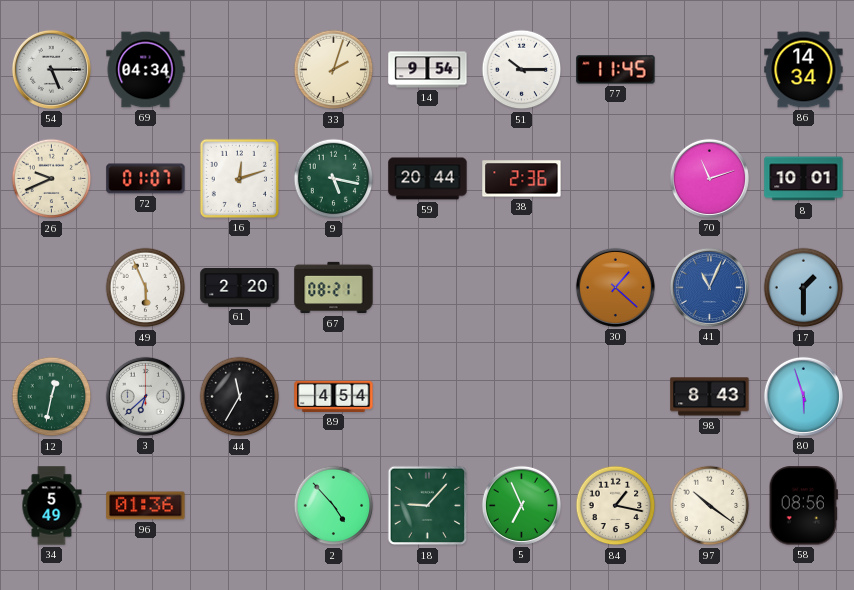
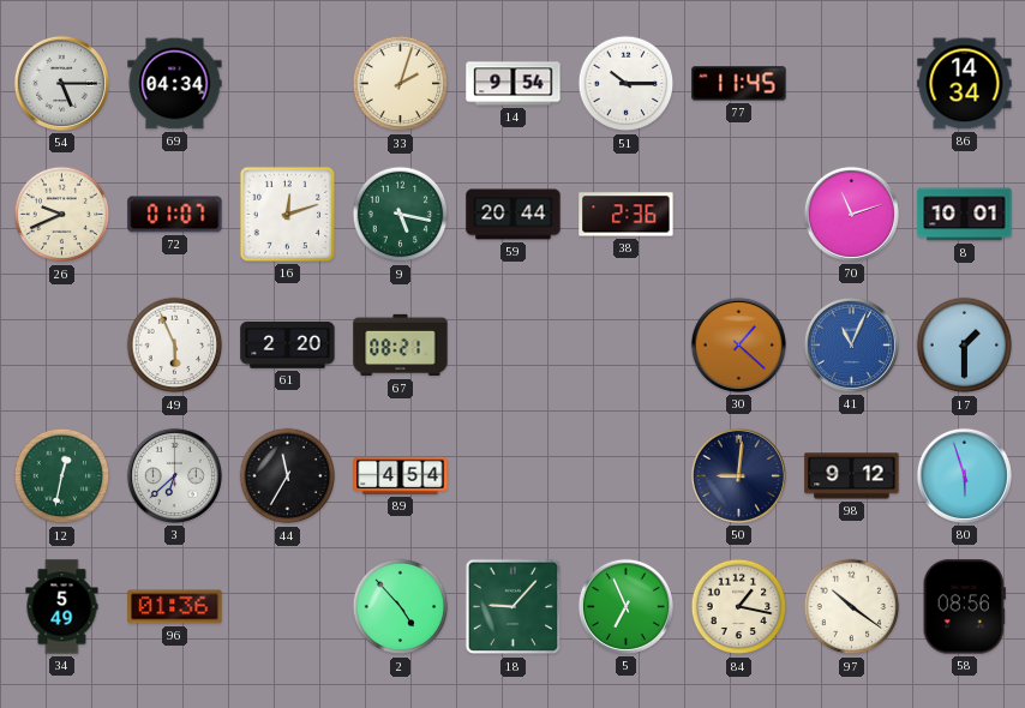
50: none -> 9:01
98: 8:43 -> 9:12
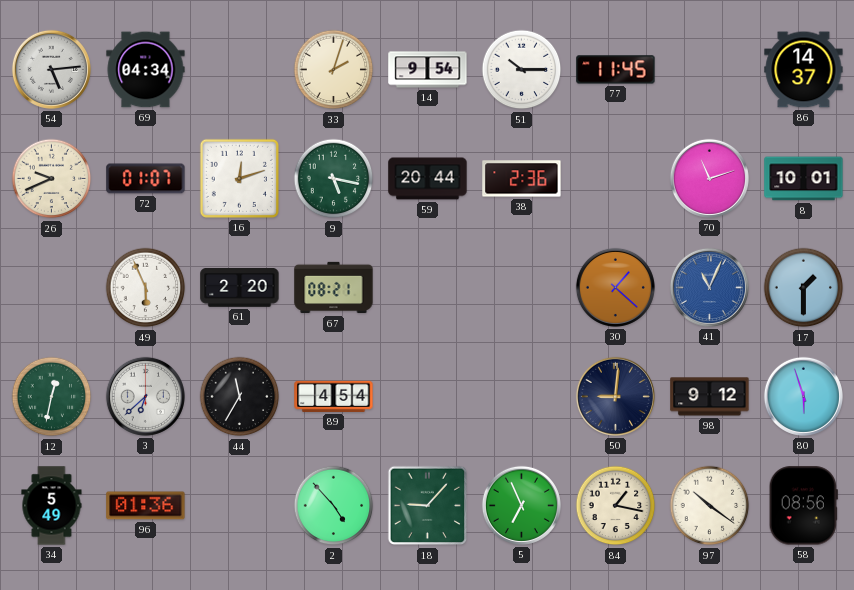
54: 5:15 -> 5:14
86: 14:34 -> 14:37
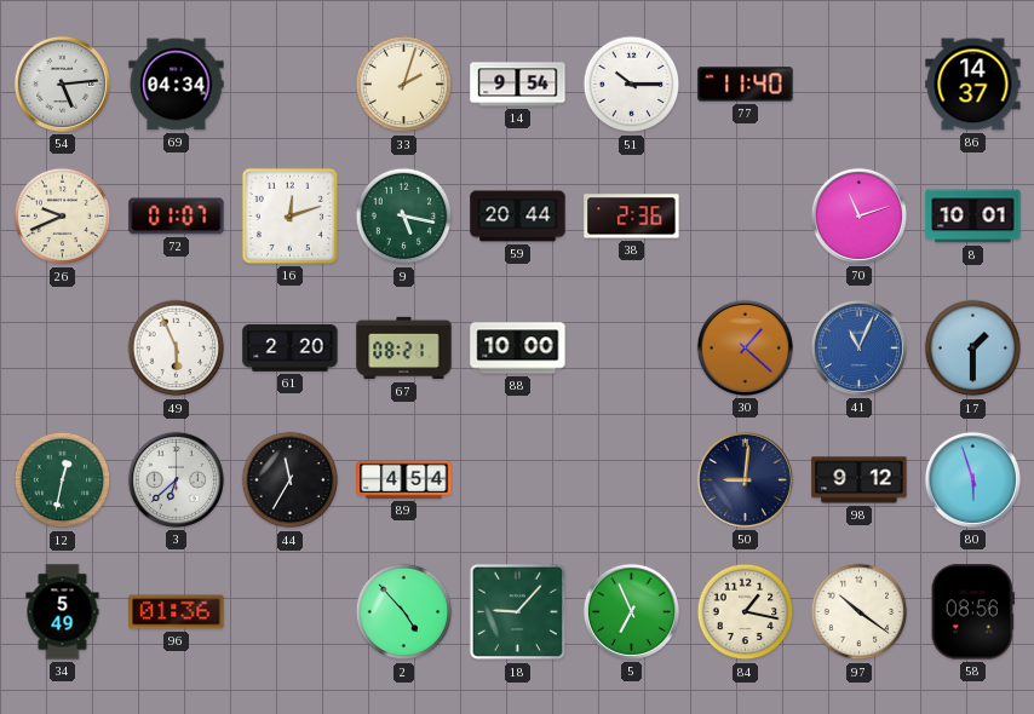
77: 11:45 -> 11:40
88: none -> 10:00
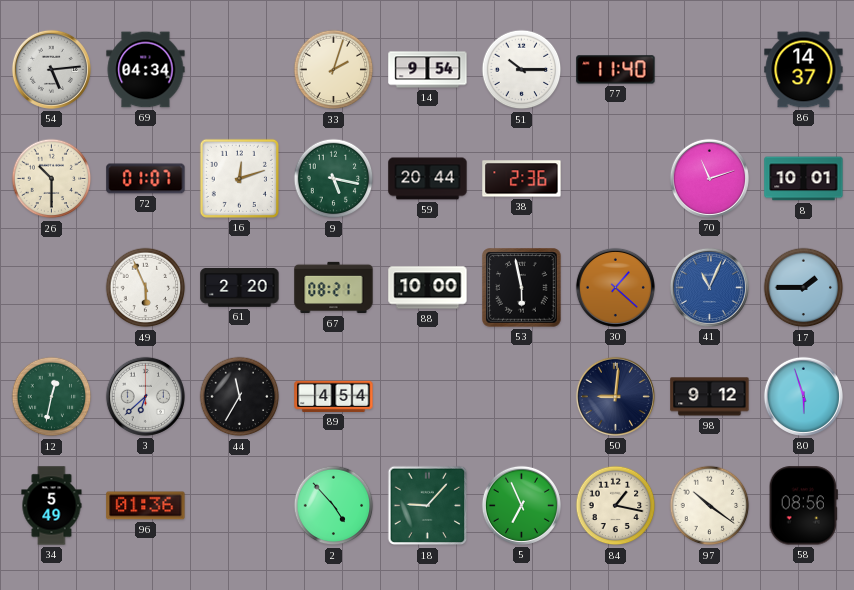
26: 9:41 -> 10:30
53: none -> 5:58
17: 1:30 -> 1:45
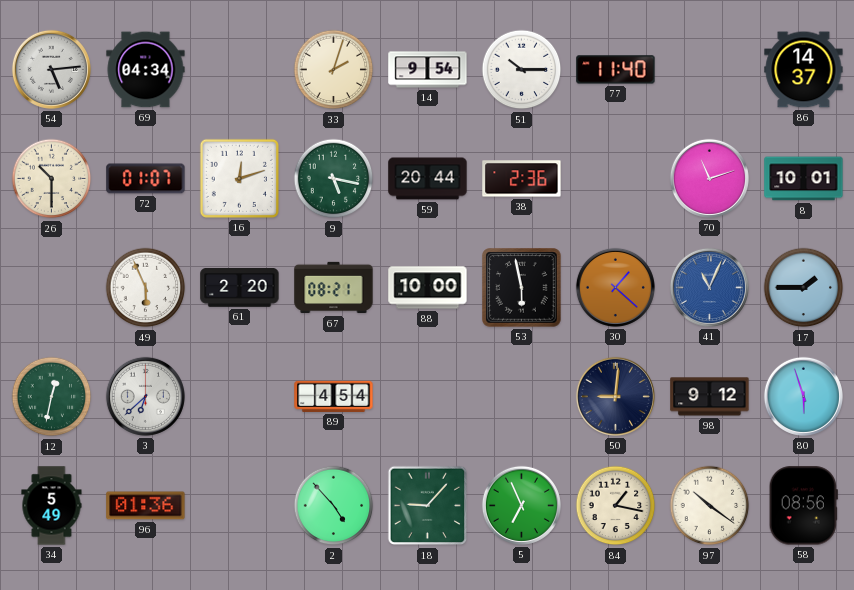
44: 11:35 -> none
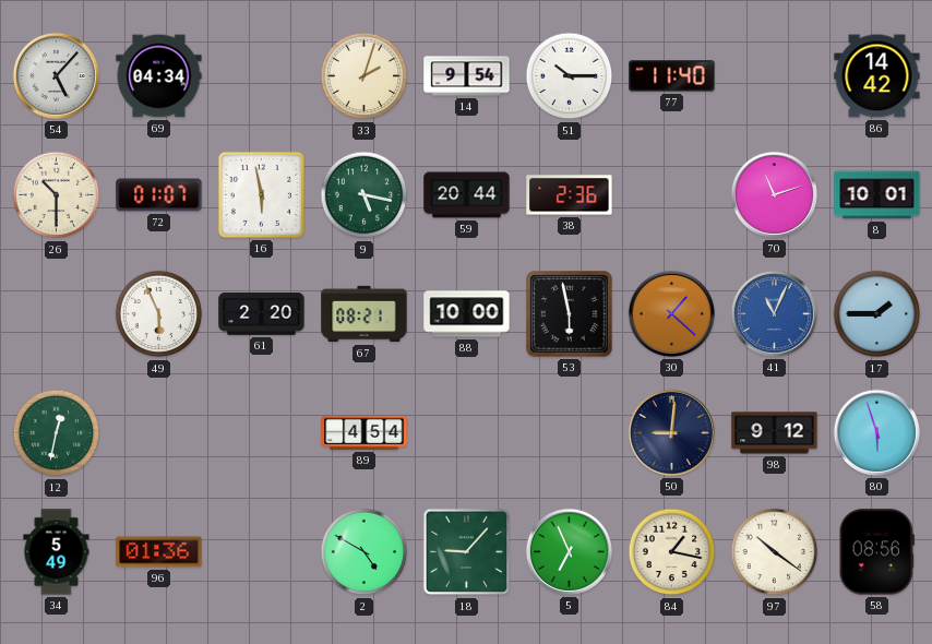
54: 5:14 -> 5:07
86: 14:37 -> 14:42
16: 12:12 -> 5:58
3: 6:38 -> none
2: 4:53 -> 4:50
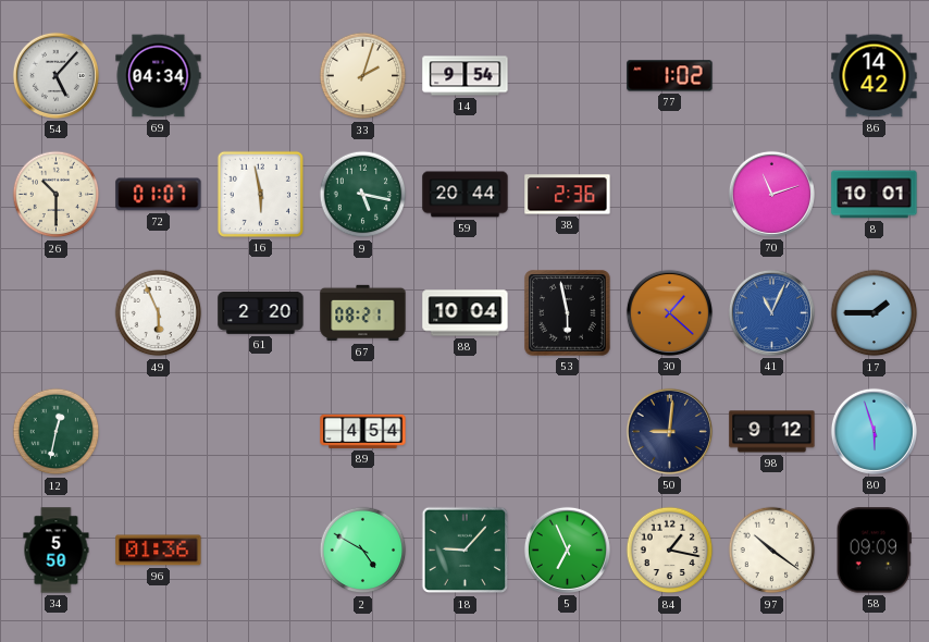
51: 10:15 -> none
77: 11:40 -> 1:02
88: 10:00 -> 10:04
34: 5:49 -> 5:50
58: 08:56 -> 09:09
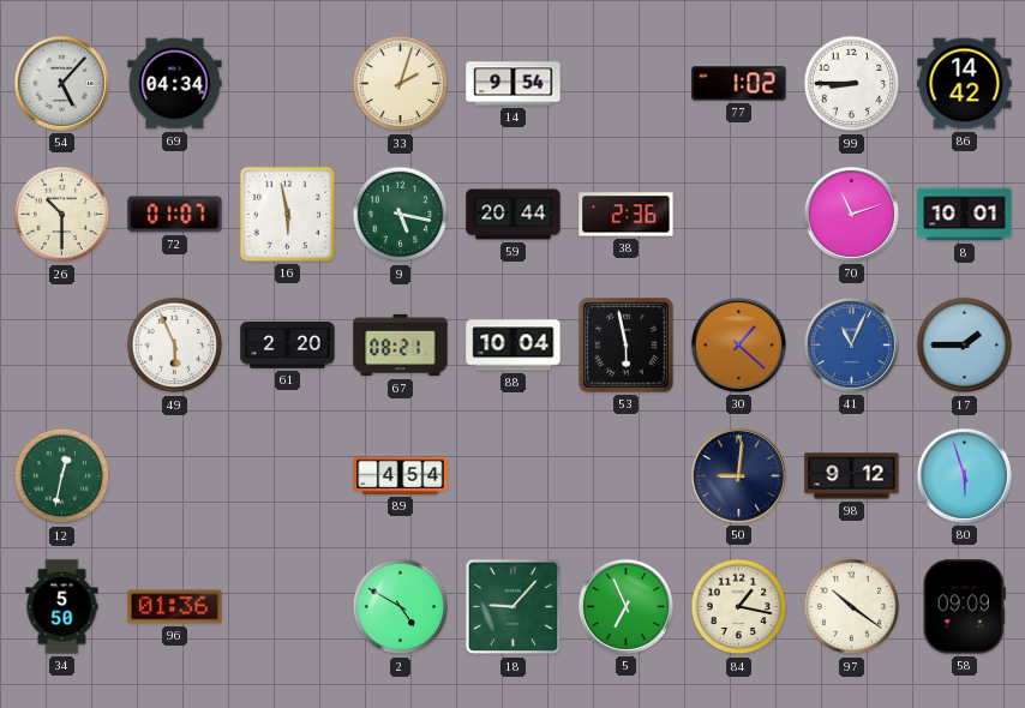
99: none -> 8:45
